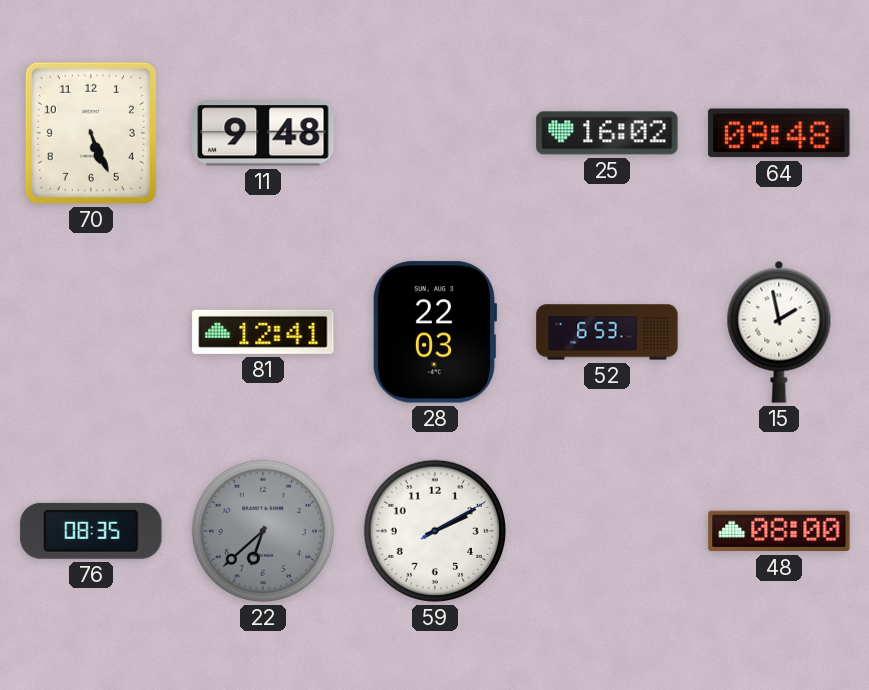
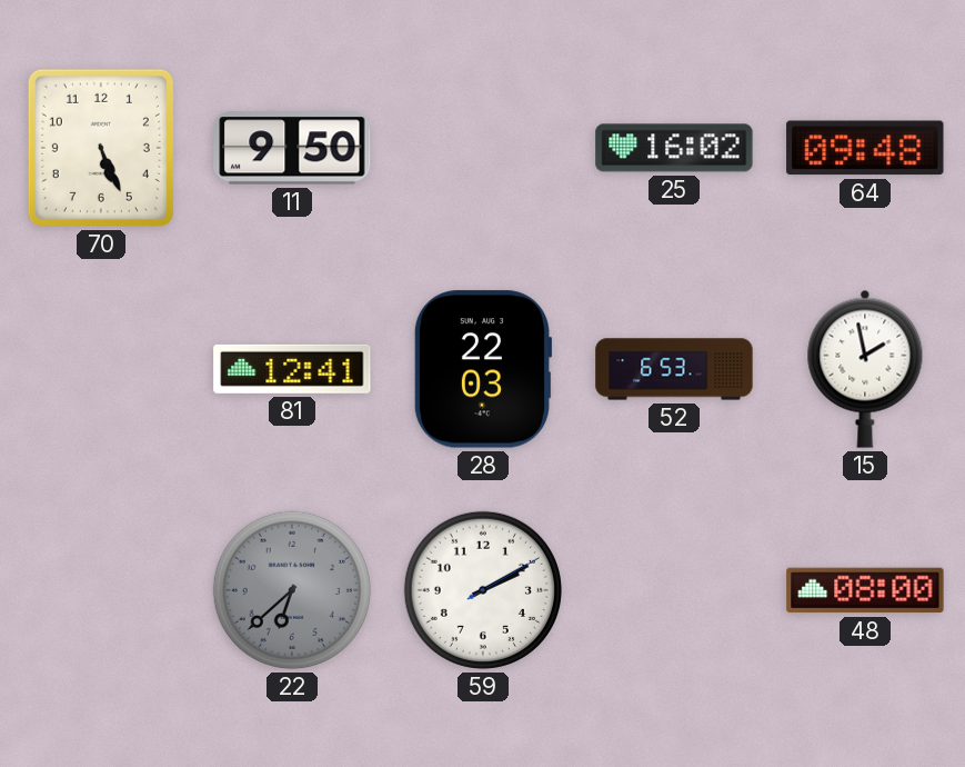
11: 9:48 -> 9:50
76: 08:35 -> none
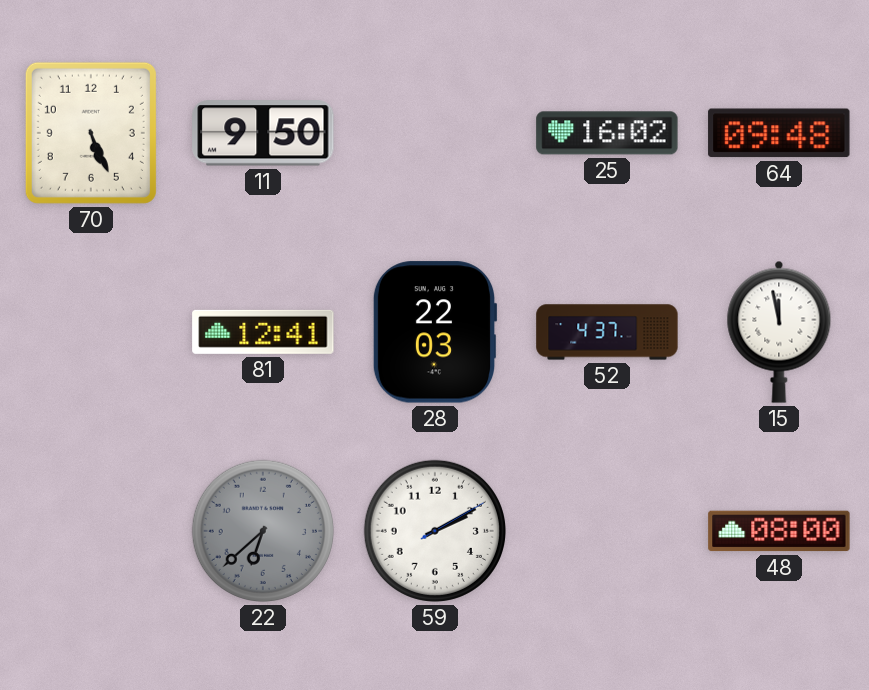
52: 6:53 -> 4:37
15: 1:58 -> 11:58
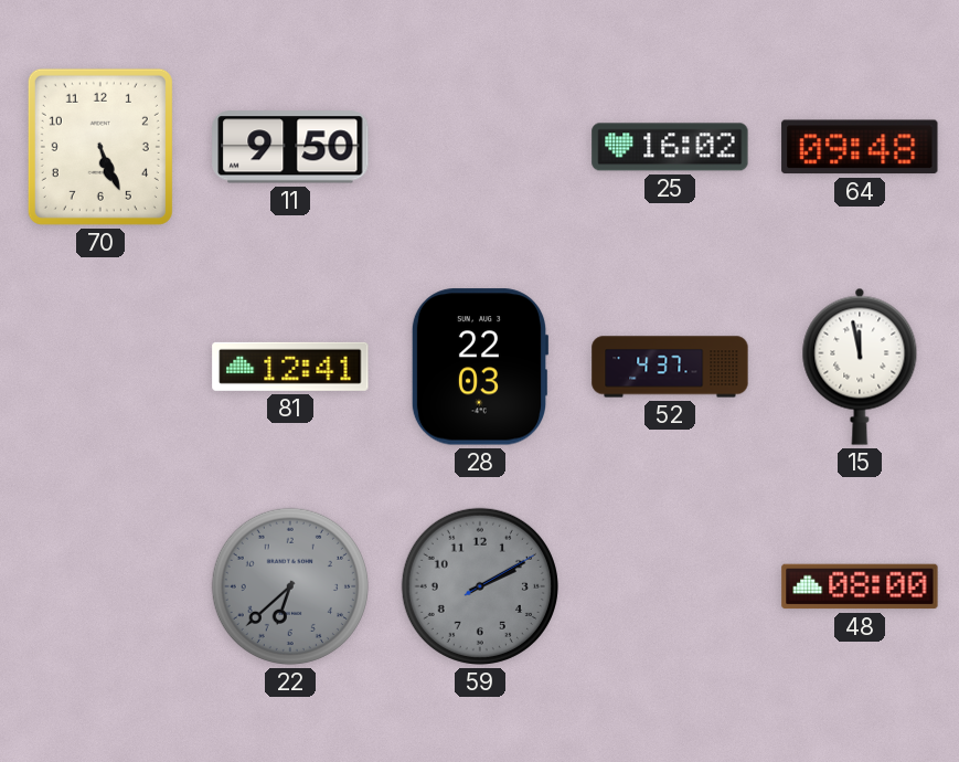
59 dial: white -> grey
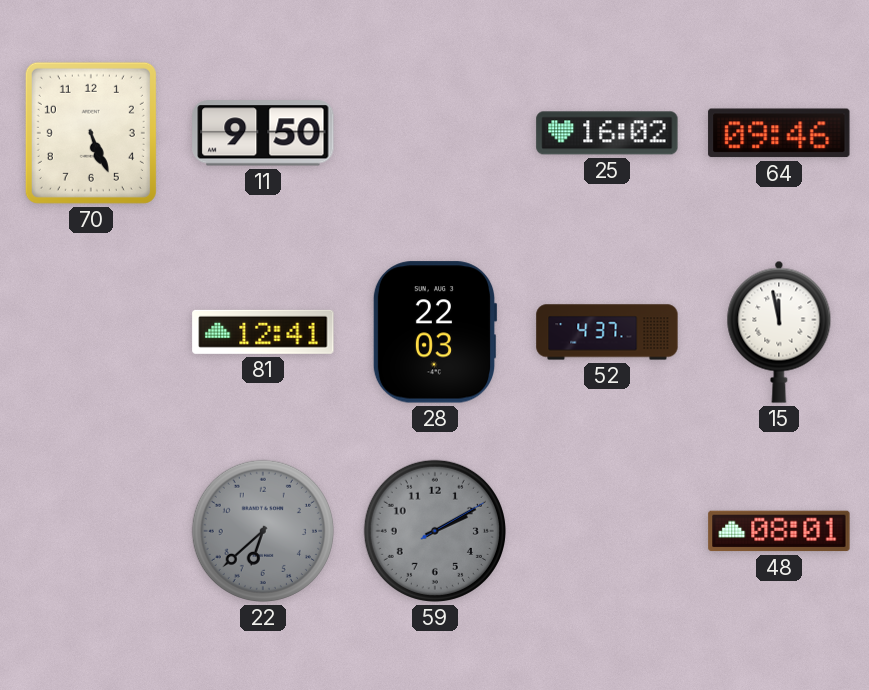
64: 09:48 -> 09:46
48: 08:00 -> 08:01
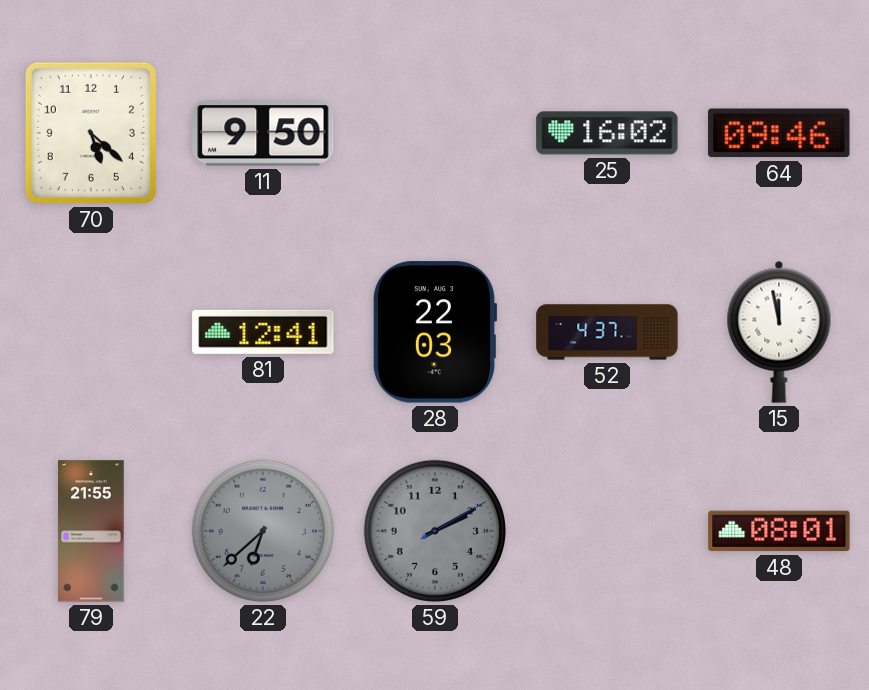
70: 5:26 -> 5:22
79: none -> 21:55
